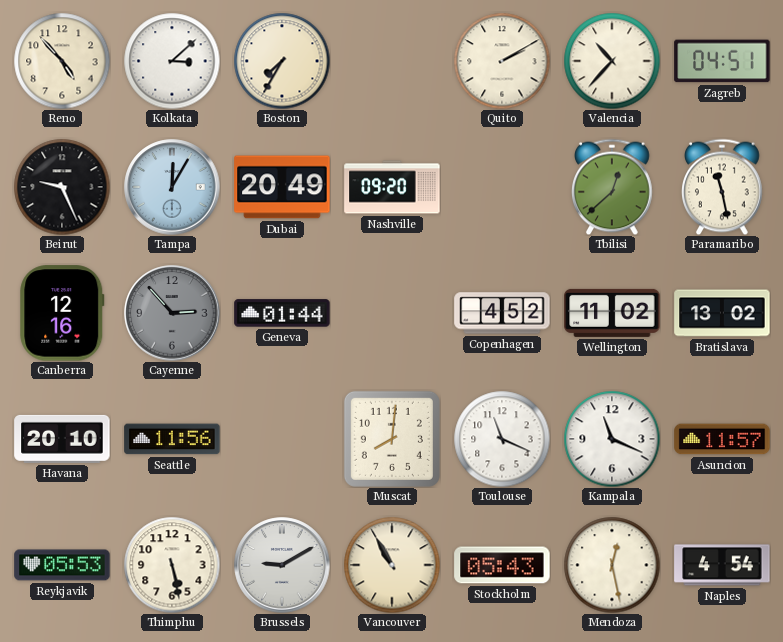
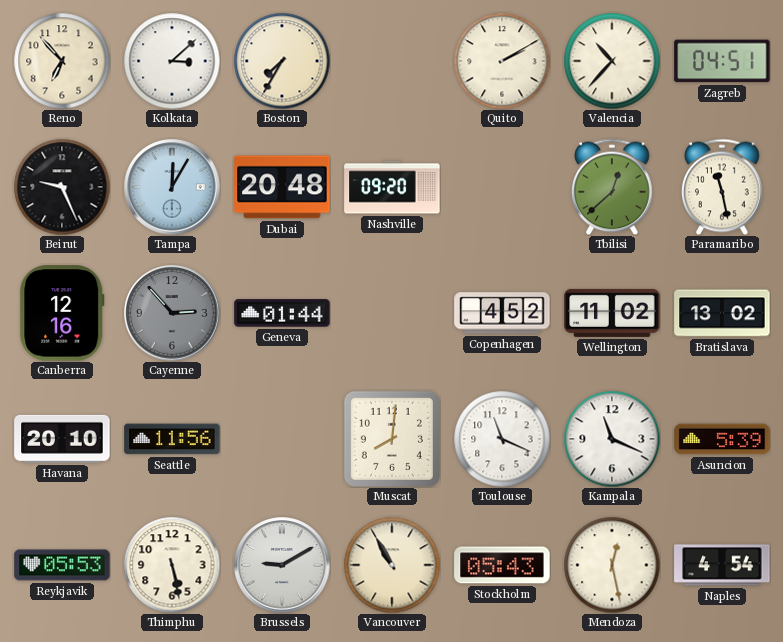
Reno: 4:53 -> 6:53
Dubai: 20:49 -> 20:48
Asuncion: 11:57 -> 5:39
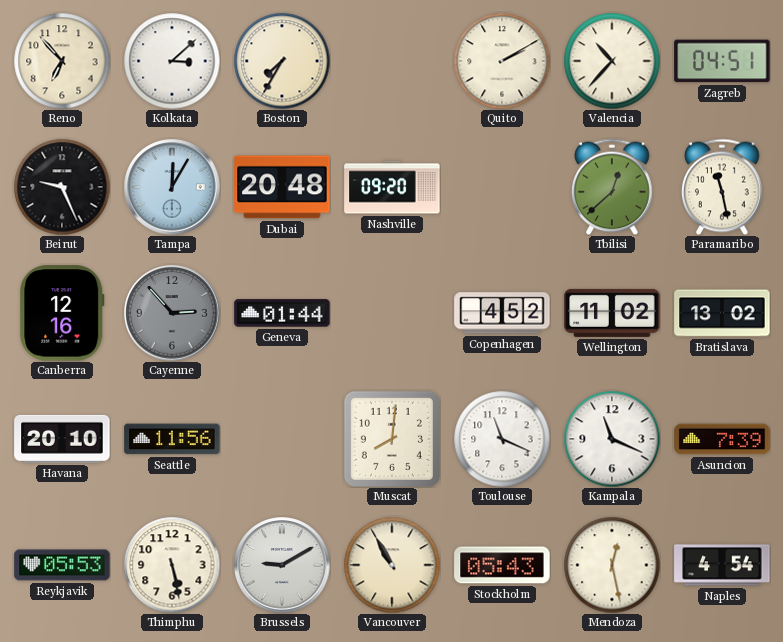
Asuncion: 5:39 -> 7:39
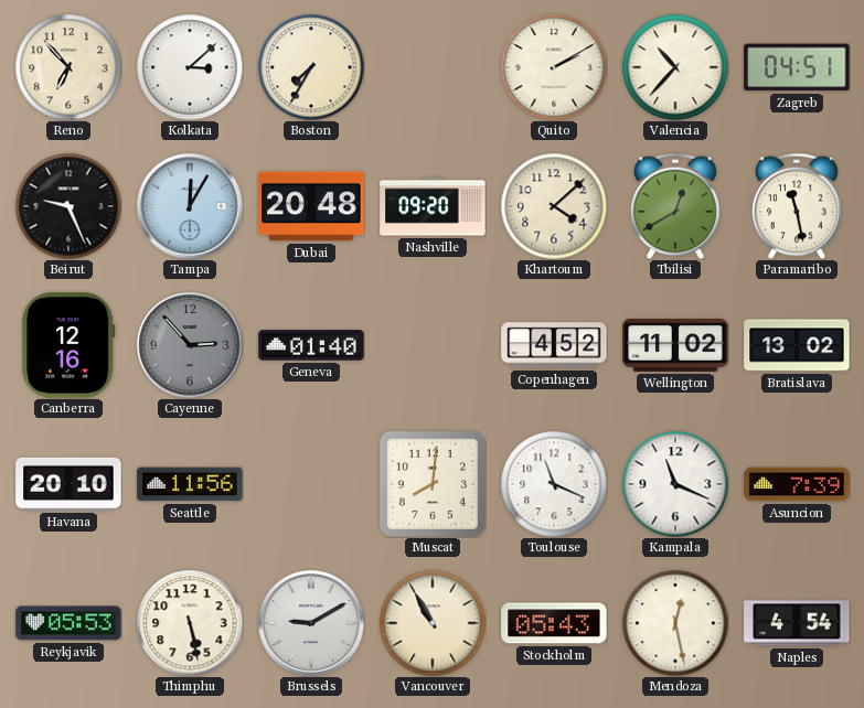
Khartoum: none -> 4:08
Tbilisi: 12:38 -> 12:40
Geneva: 01:44 -> 01:40
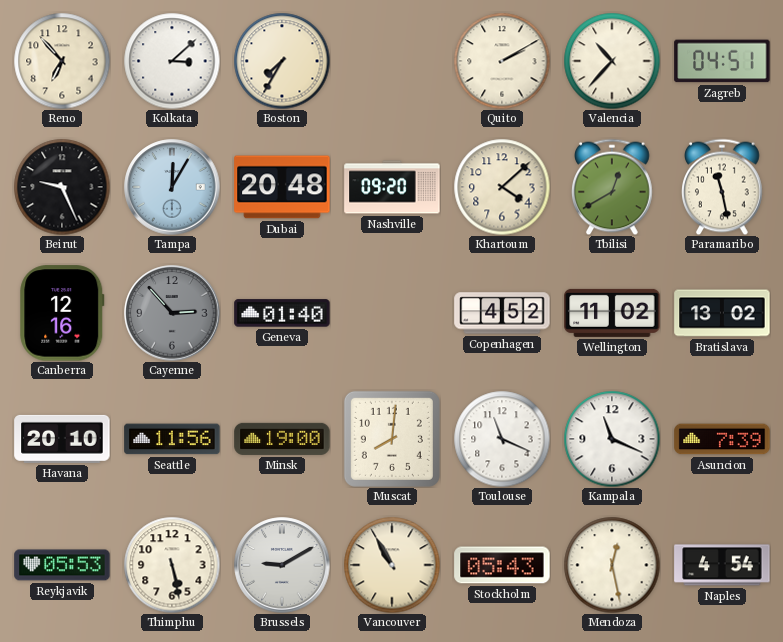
Minsk: none -> 19:00
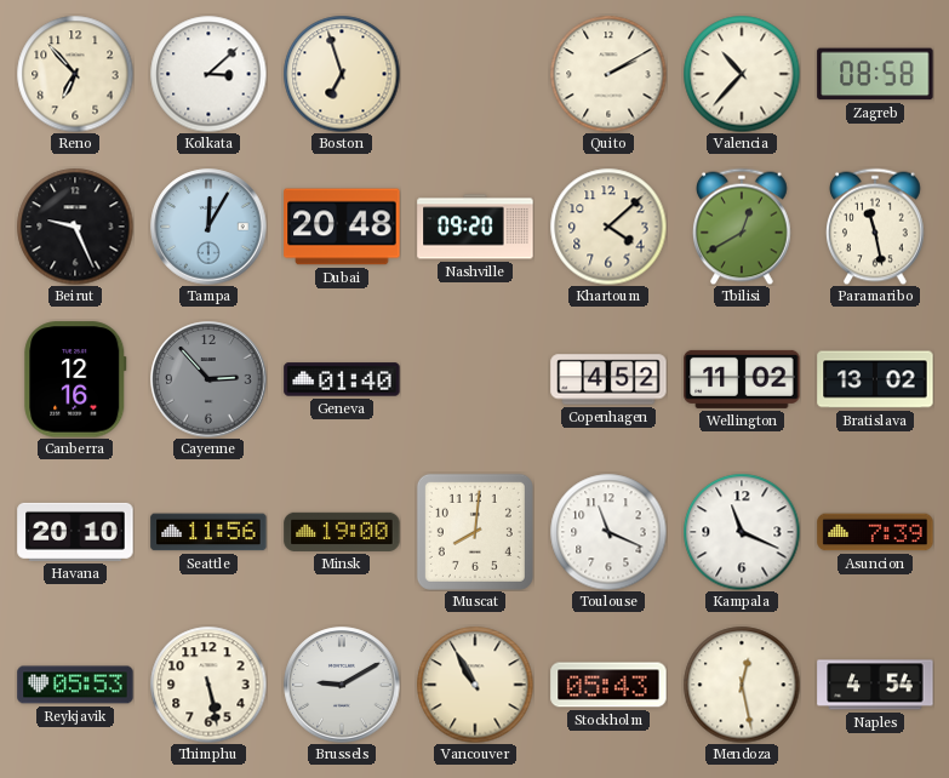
Boston: 7:35 -> 6:57
Zagreb: 04:51 -> 08:58
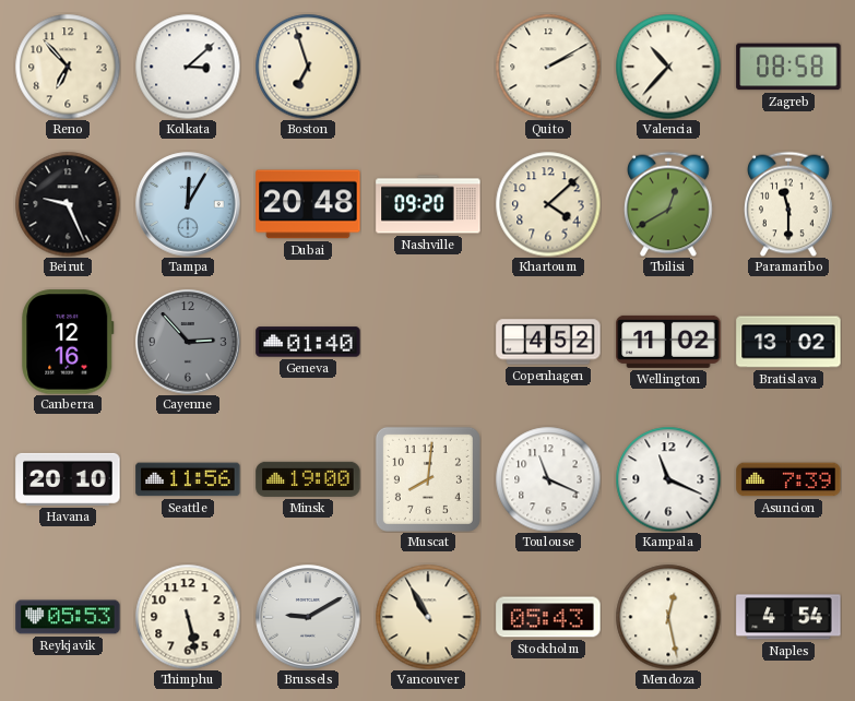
Paramaribo: 11:28 -> 11:30
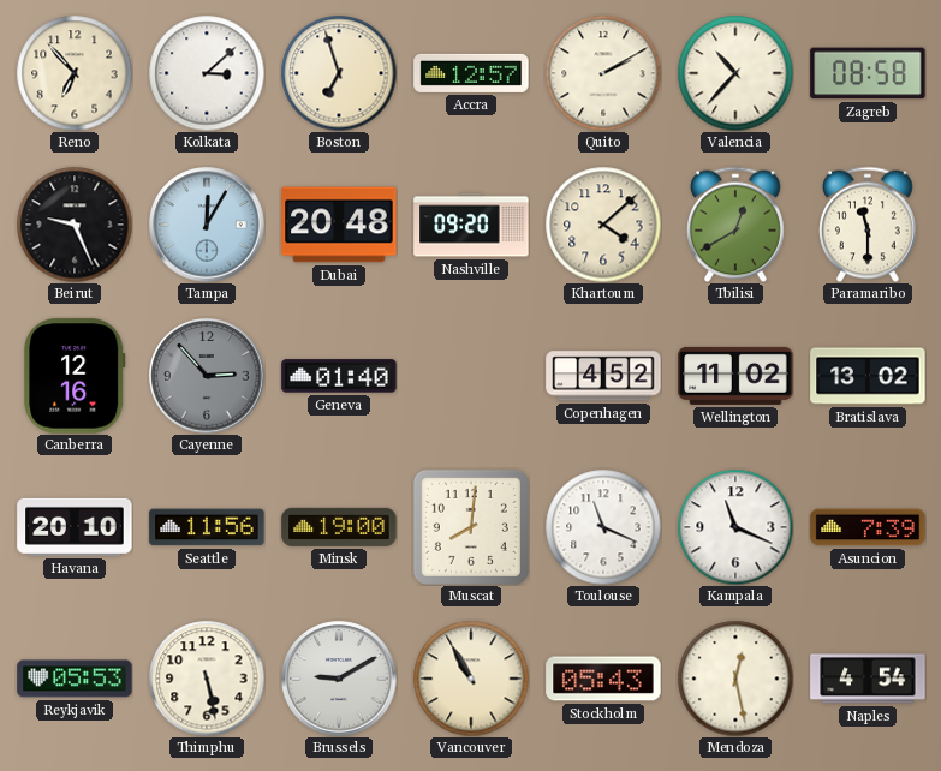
Accra: none -> 12:57
